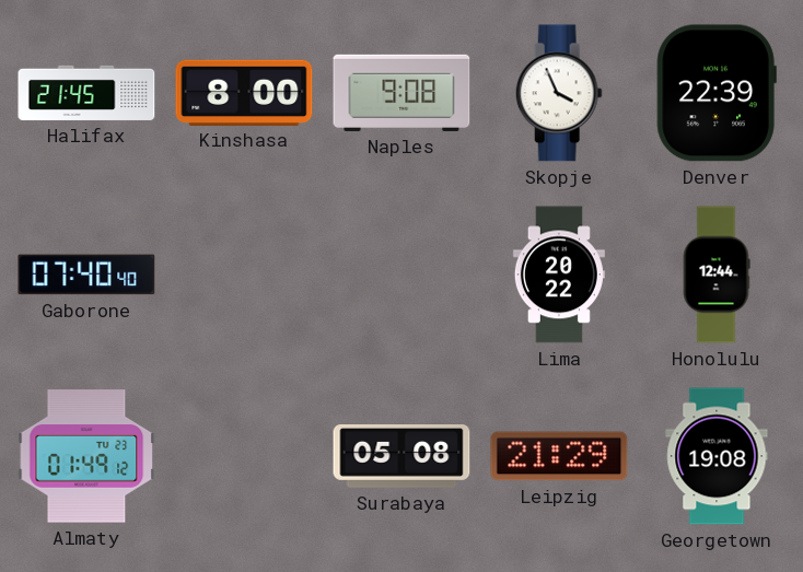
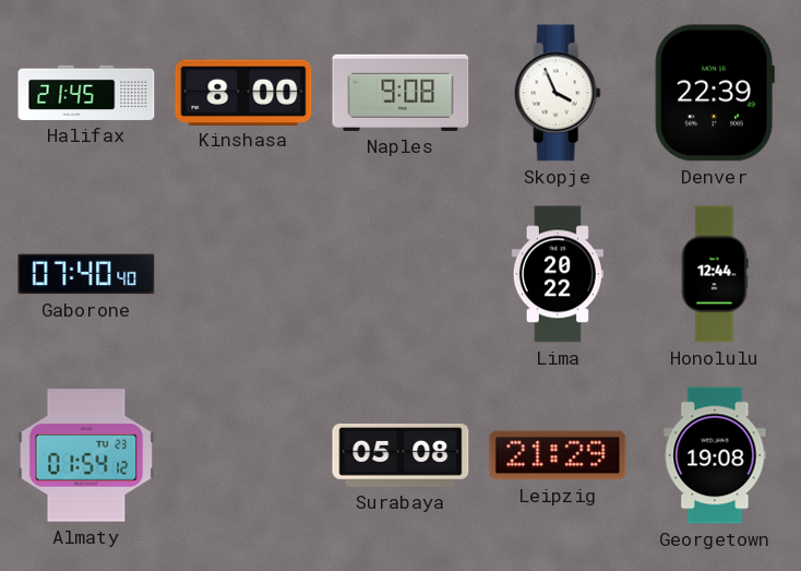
Almaty: 01:49 -> 01:54
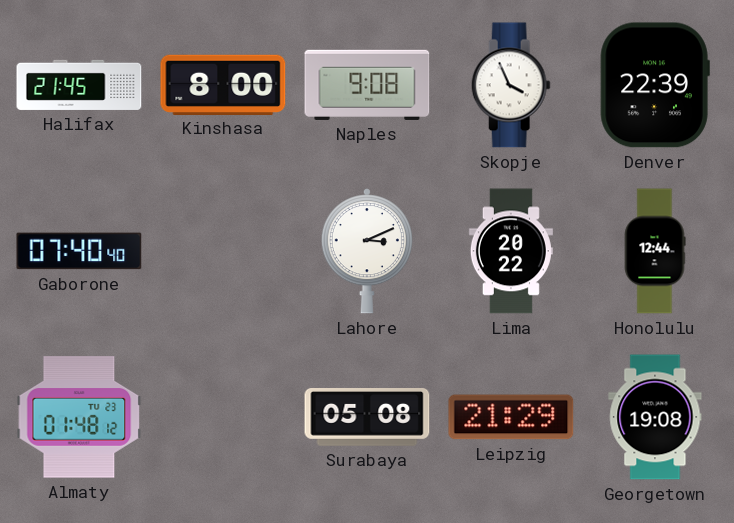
Lahore: none -> 3:11
Almaty: 01:54 -> 01:48
